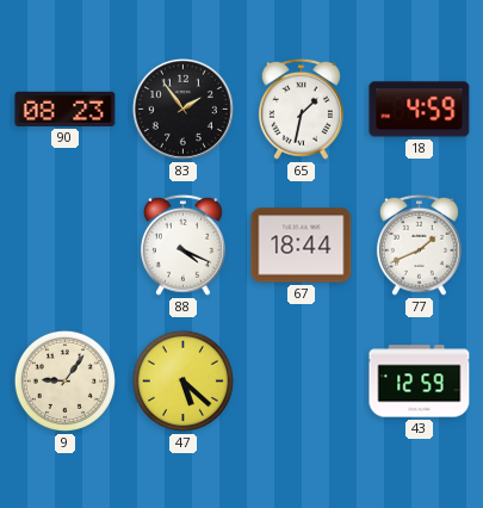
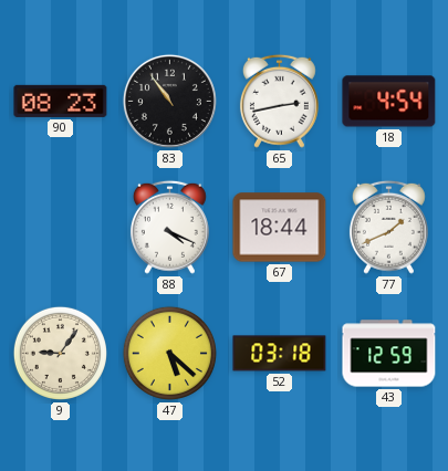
83: 1:54 -> 10:54
65: 1:32 -> 2:43
18: 4:59 -> 4:54
52: none -> 03:18
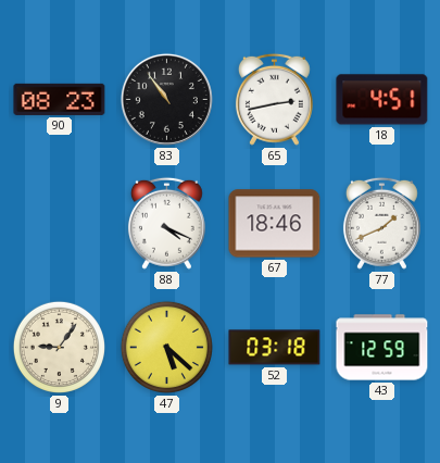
18: 4:54 -> 4:51
67: 18:44 -> 18:46
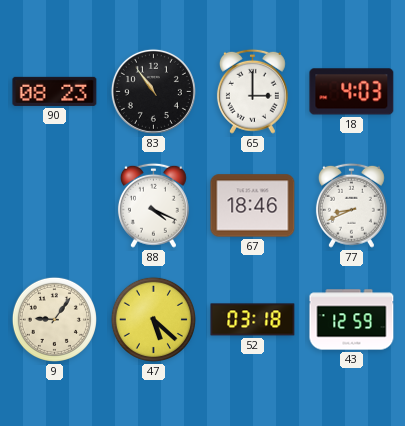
65: 2:43 -> 3:00
18: 4:51 -> 4:03
77: 1:41 -> 8:41
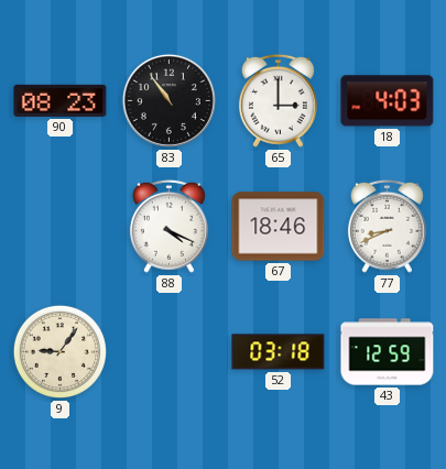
47: 5:22 -> none
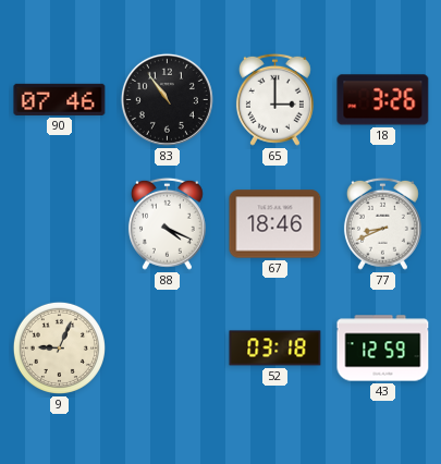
90: 08:23 -> 07:46
18: 4:03 -> 3:26
9: 9:06 -> 9:04
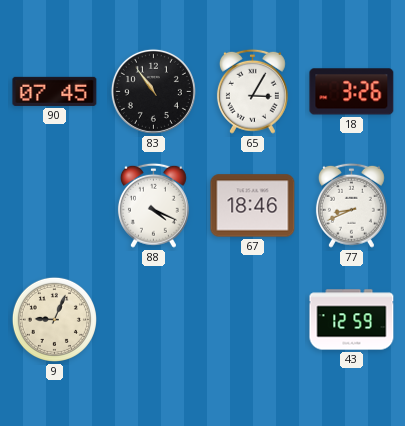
90: 07:46 -> 07:45
65: 3:00 -> 3:05
52: 03:18 -> none
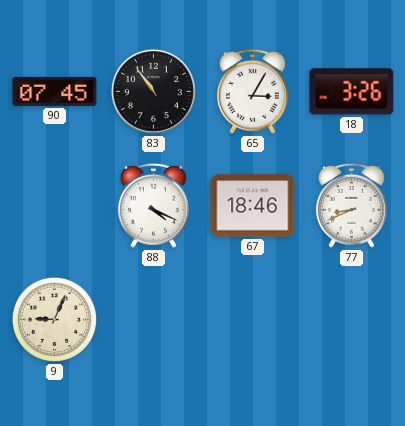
43: 12:59 -> none
